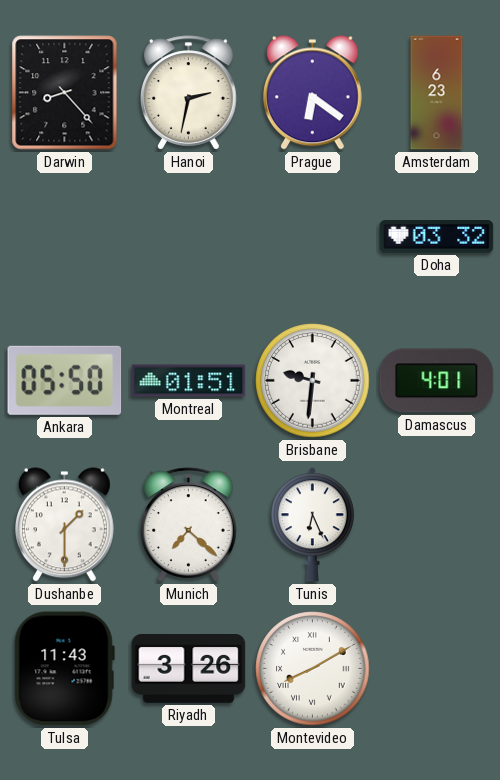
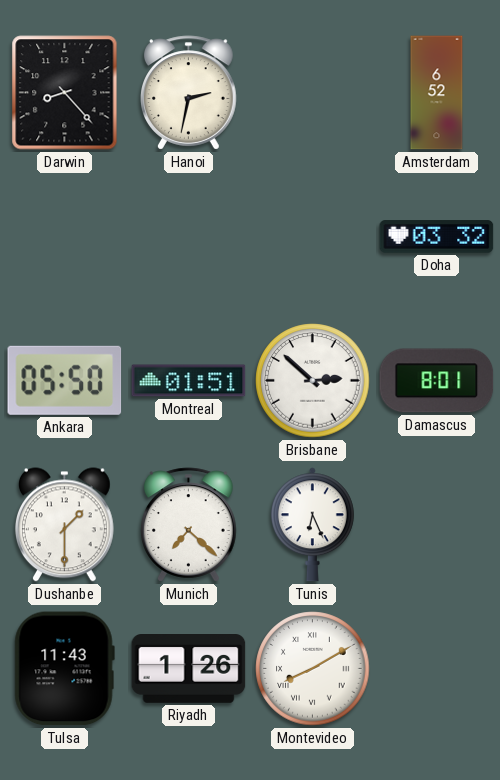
Prague: 6:21 -> none
Amsterdam: 6:23 -> 6:52
Brisbane: 9:31 -> 2:52
Damascus: 4:01 -> 8:01
Riyadh: 3:26 -> 1:26
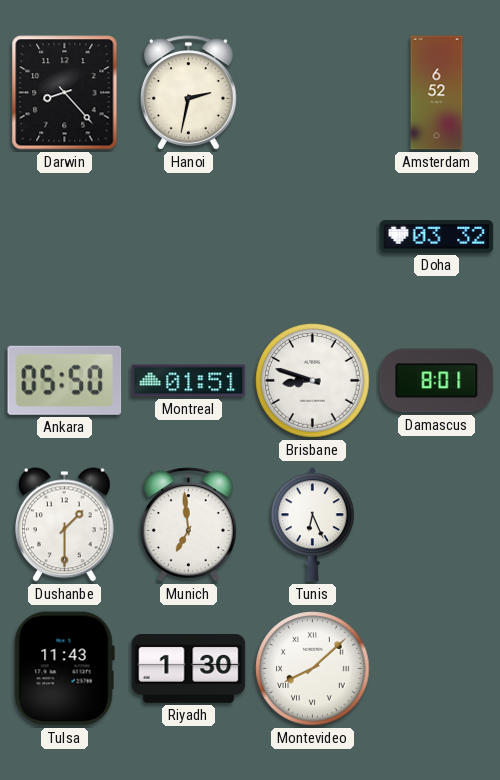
Brisbane: 2:52 -> 8:48
Munich: 7:22 -> 6:59
Riyadh: 1:26 -> 1:30
Montevideo: 8:10 -> 8:08
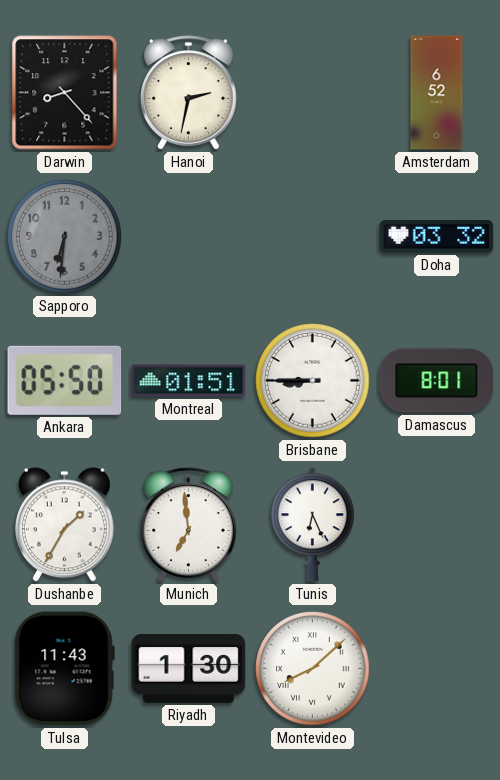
Sapporo: none -> 6:31
Brisbane: 8:48 -> 8:45
Dushanbe: 1:30 -> 1:35
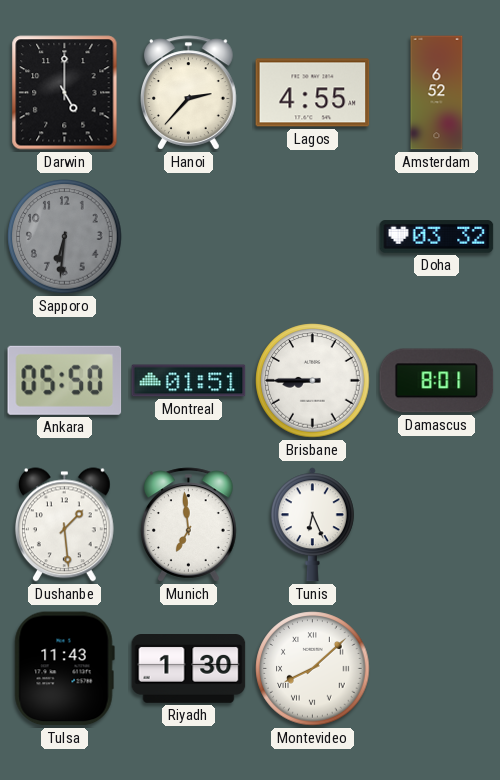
Darwin: 8:23 -> 5:00
Hanoi: 2:32 -> 2:37
Lagos: none -> 4:55
Dushanbe: 1:35 -> 1:29
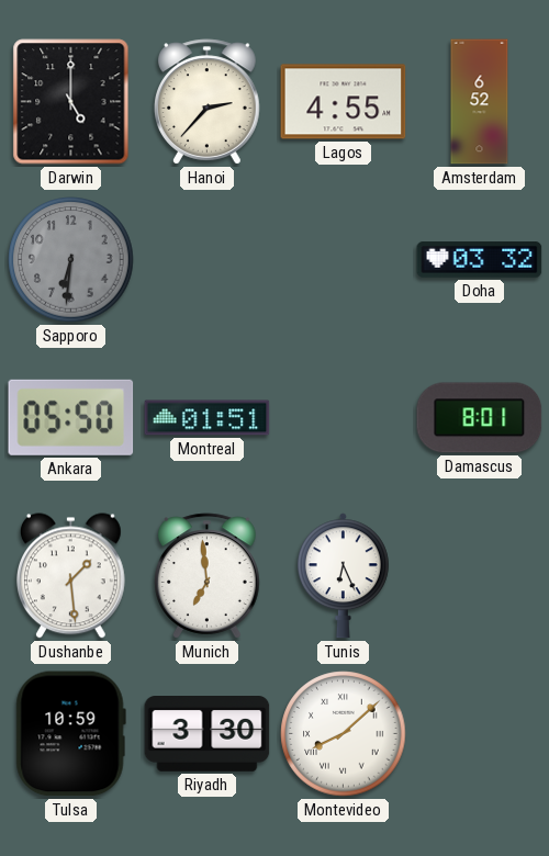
Brisbane: 8:45 -> none
Tulsa: 11:43 -> 10:59
Riyadh: 1:30 -> 3:30
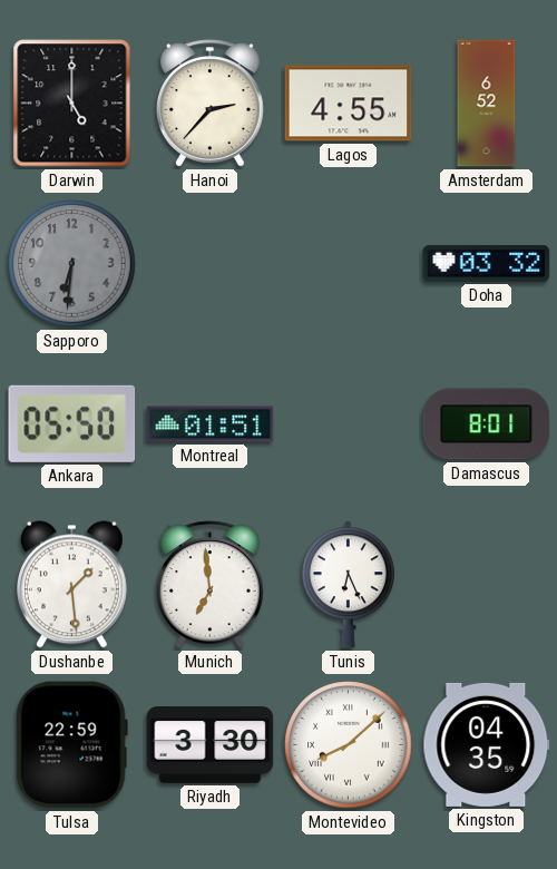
Tulsa: 10:59 -> 22:59
Kingston: none -> 04:35
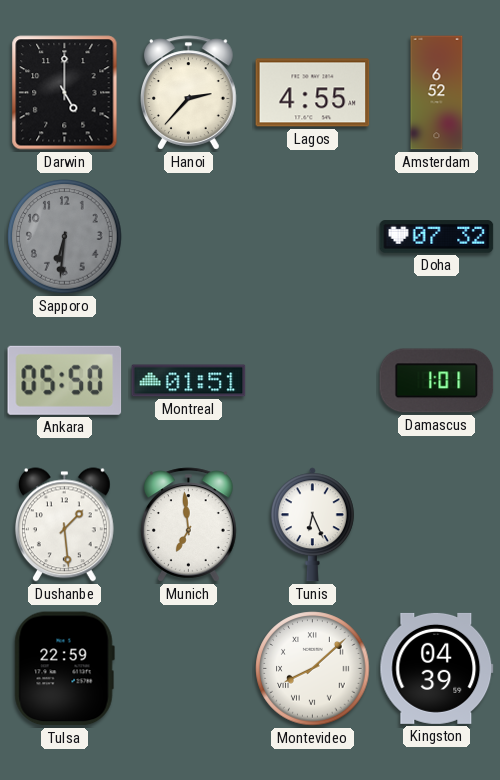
Doha: 03:32 -> 07:32
Damascus: 8:01 -> 1:01
Riyadh: 3:30 -> none
Kingston: 04:35 -> 04:39
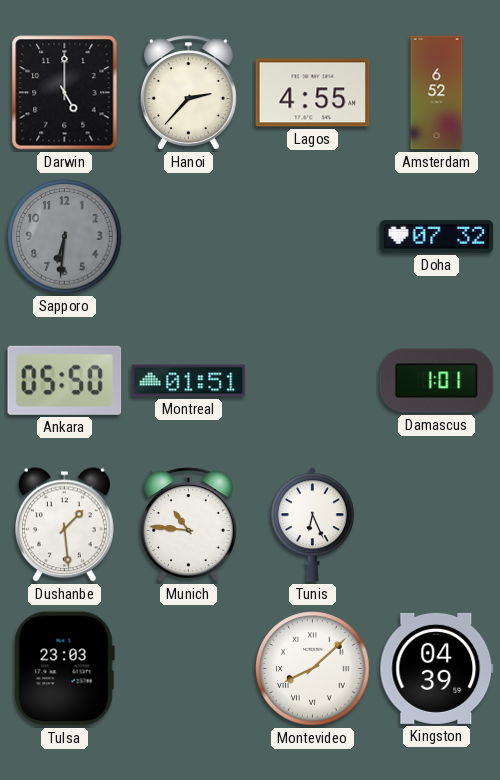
Munich: 6:59 -> 10:46
Tulsa: 22:59 -> 23:03
